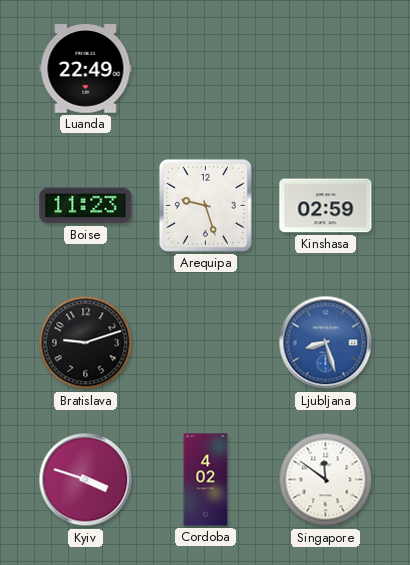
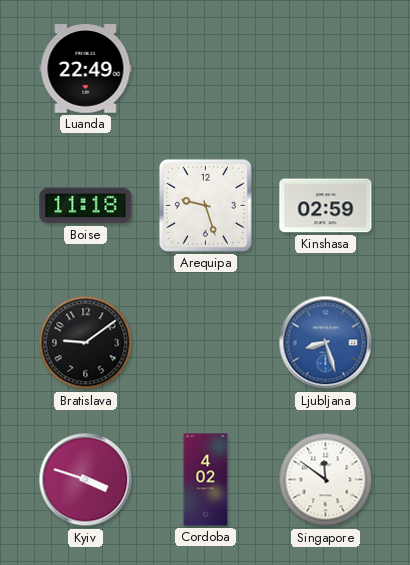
Boise: 11:23 -> 11:18
Bratislava: 9:12 -> 9:09
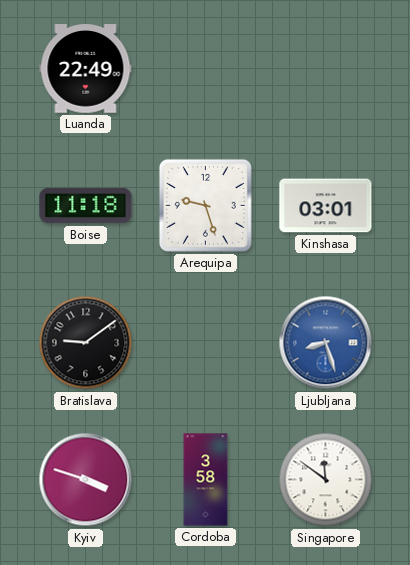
Kinshasa: 02:59 -> 03:01
Cordoba: 4:02 -> 3:58
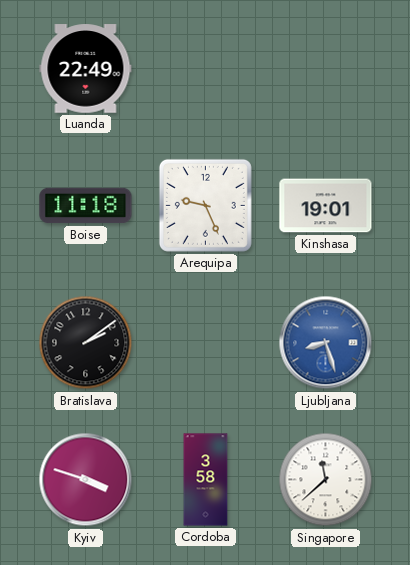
Arequipa: 9:27 -> 9:26
Kinshasa: 03:01 -> 19:01
Bratislava: 9:09 -> 2:09
Singapore: 11:51 -> 11:38
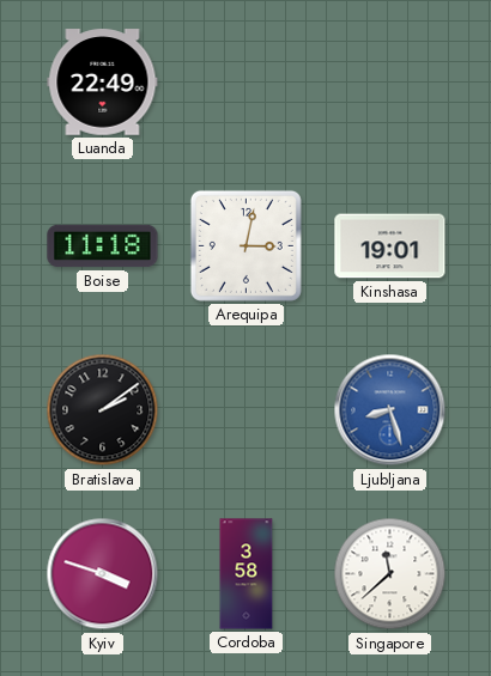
Arequipa: 9:26 -> 3:02
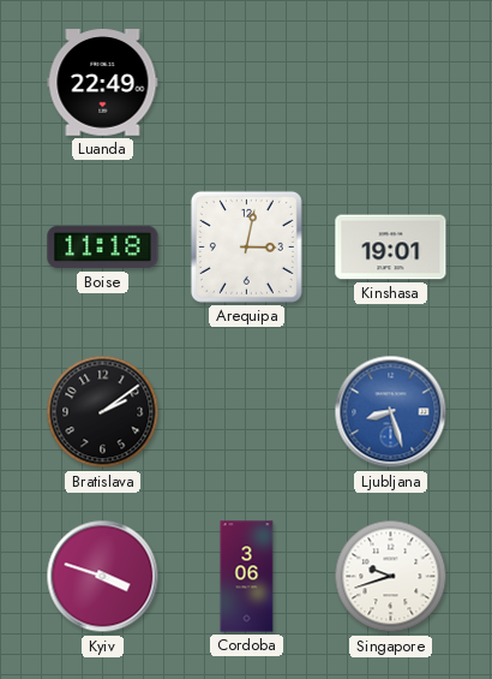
Cordoba: 3:58 -> 3:06
Singapore: 11:38 -> 9:42
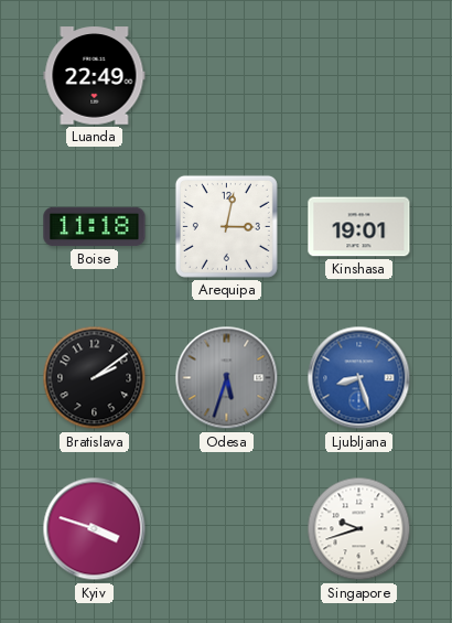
Odesa: none -> 5:33
Cordoba: 3:06 -> none
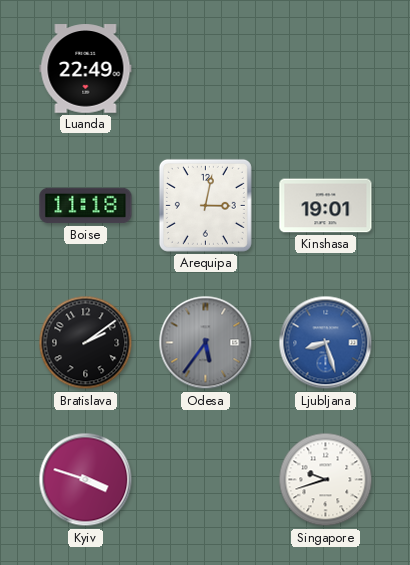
Odesa: 5:33 -> 5:36
